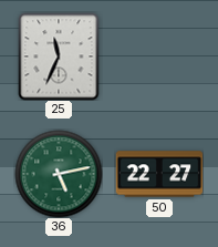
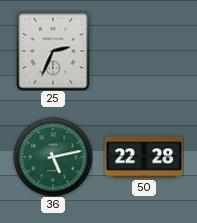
25: 11:34 -> 2:34
50: 22:27 -> 22:28
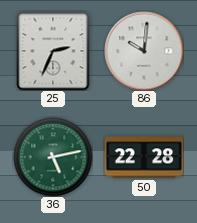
86: none -> 10:01
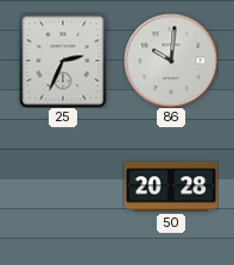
36: 5:13 -> none
50: 22:28 -> 20:28
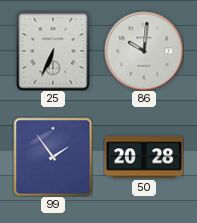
25: 2:34 -> 6:34
99: none -> 1:54
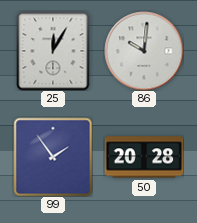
25: 6:34 -> 12:05
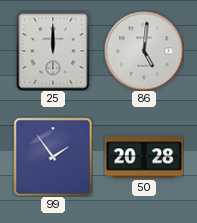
25: 12:05 -> 12:00
86: 10:01 -> 5:01
